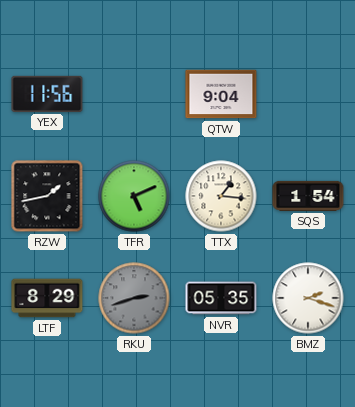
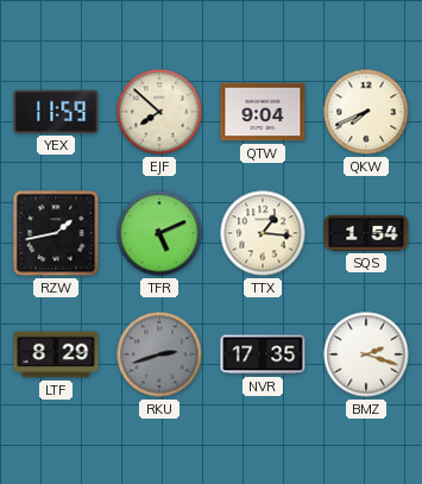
YEX: 11:56 -> 11:59
EJF: none -> 7:52
QKW: none -> 7:41
NVR: 05:35 -> 17:35
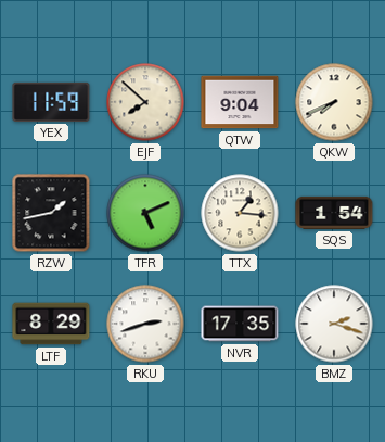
RKU dial: grey -> white
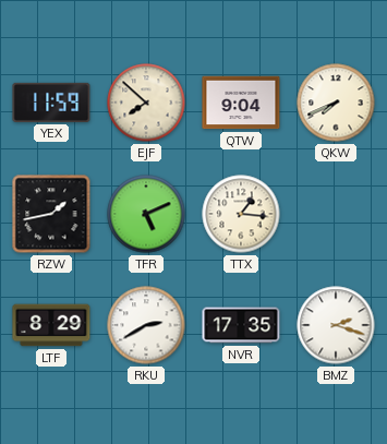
SQS: 1:54 -> none
RKU: 2:42 -> 2:40
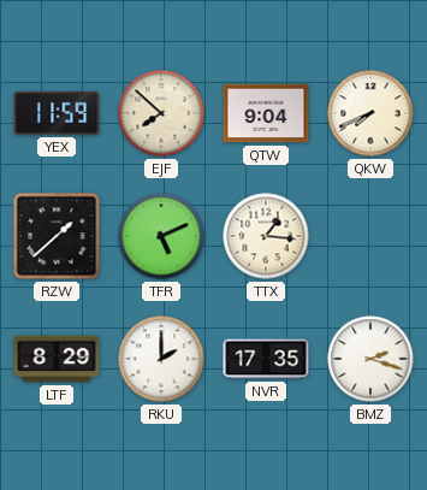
RZW: 1:43 -> 1:38
RKU: 2:40 -> 2:00
